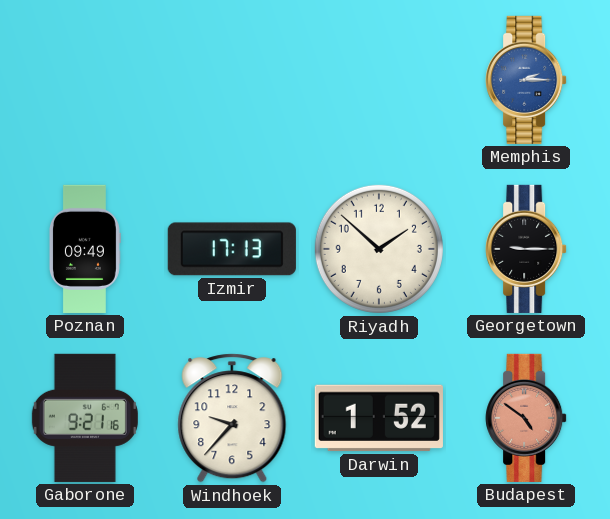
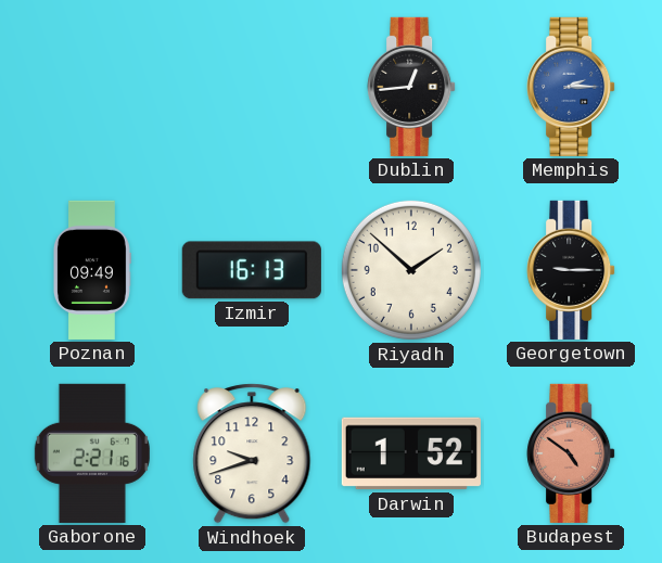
Dublin: none -> 12:44
Izmir: 17:13 -> 16:13
Gaborone: 9:21 -> 2:21
Windhoek: 9:37 -> 9:42
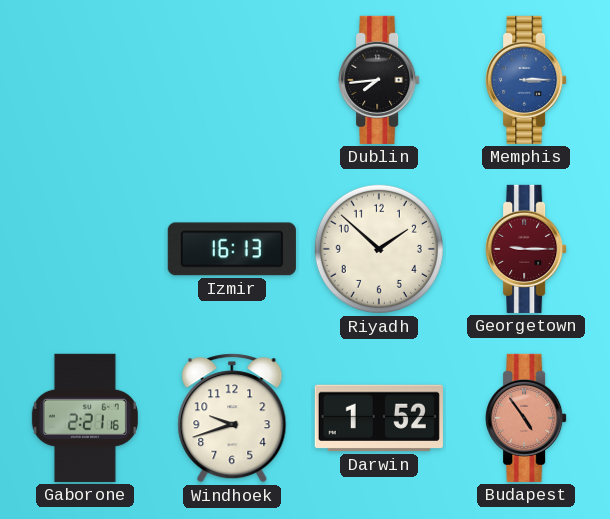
Dublin: 12:44 -> 7:44
Memphis: 2:15 -> 3:15
Poznan: 09:49 -> none
Georgetown dial: black -> burgundy
Budapest: 4:51 -> 4:54
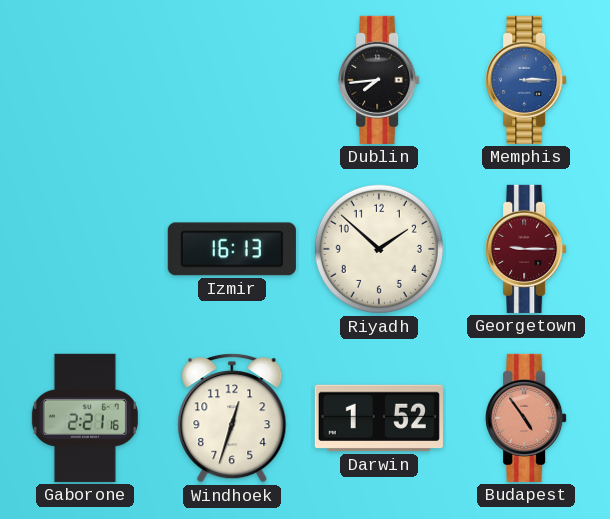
Windhoek: 9:42 -> 12:33
